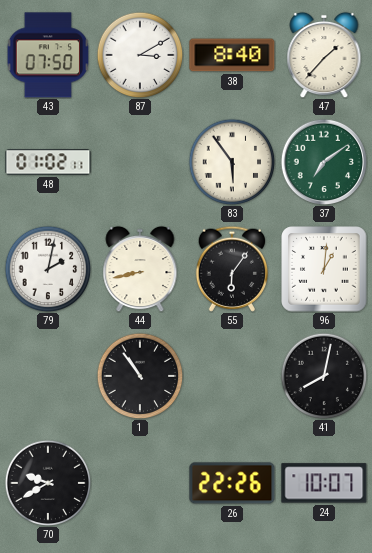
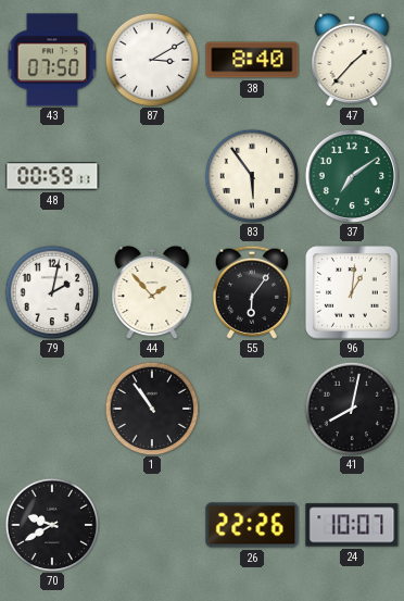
48: 01:02 -> 00:59
44: 8:43 -> 1:53
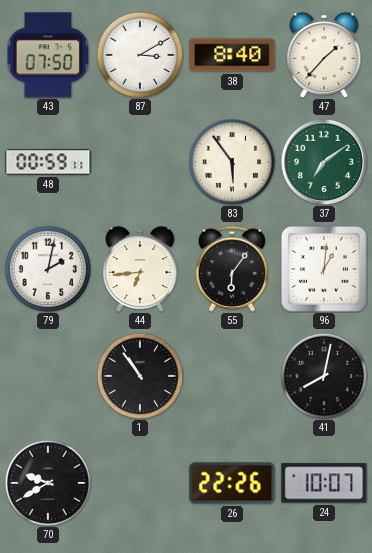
44: 1:53 -> 6:44
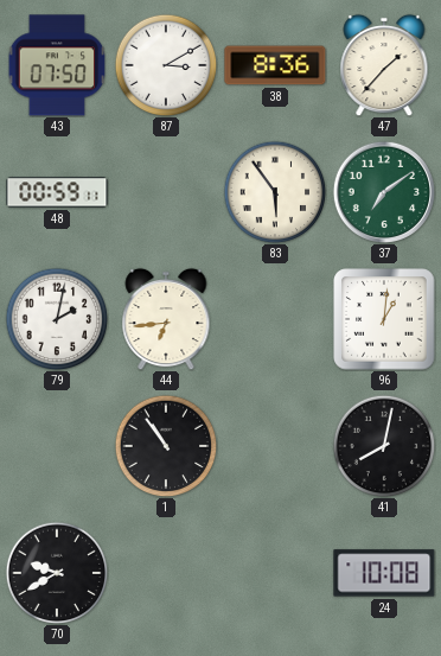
38: 8:40 -> 8:36
55: 6:06 -> none
26: 22:26 -> none
24: 10:07 -> 10:08
